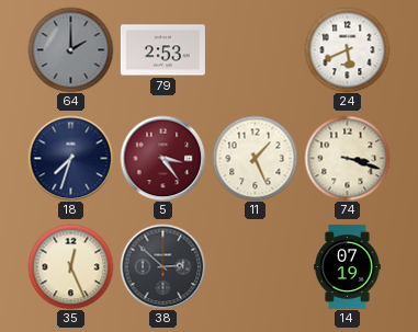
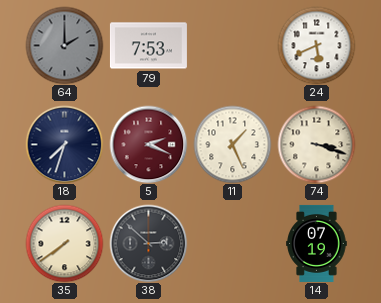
79: 2:53 -> 7:53
5: 3:24 -> 2:19
35: 12:26 -> 7:39
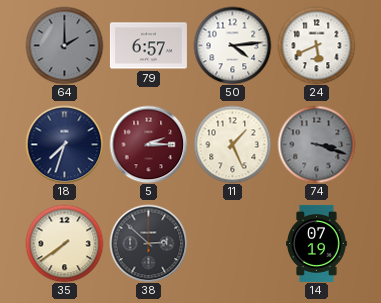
79: 7:53 -> 6:57
50: none -> 4:14
5: 2:19 -> 2:15
74 dial: cream -> grey
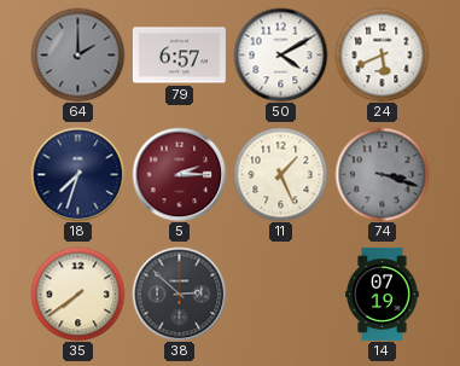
50: 4:14 -> 4:10
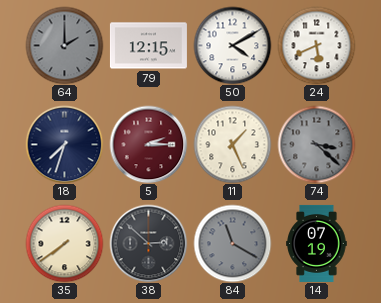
79: 6:57 -> 12:15
74: 3:18 -> 3:22
84: none -> 11:20
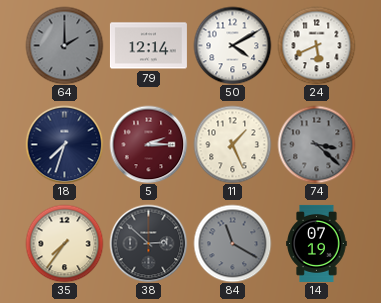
79: 12:15 -> 12:14
35: 7:39 -> 7:36
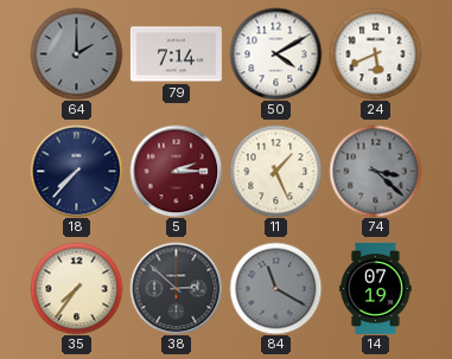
79: 12:14 -> 7:14
18: 7:33 -> 7:37
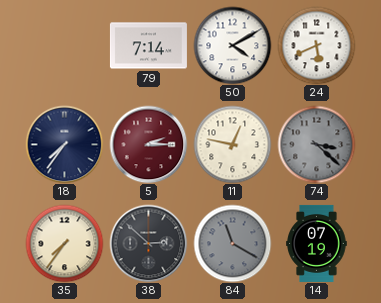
64: 2:00 -> none
18: 7:37 -> 7:36
11: 1:26 -> 12:47
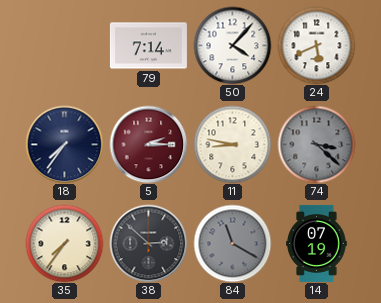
50: 4:10 -> 4:07
11: 12:47 -> 8:47
